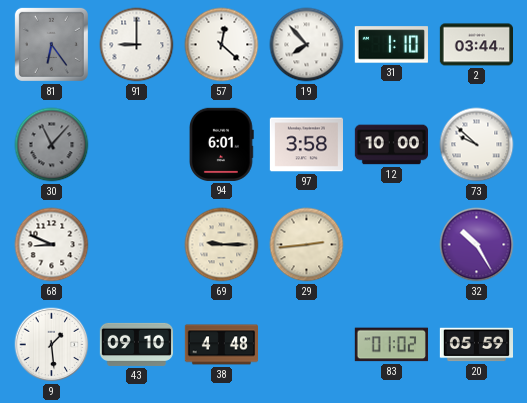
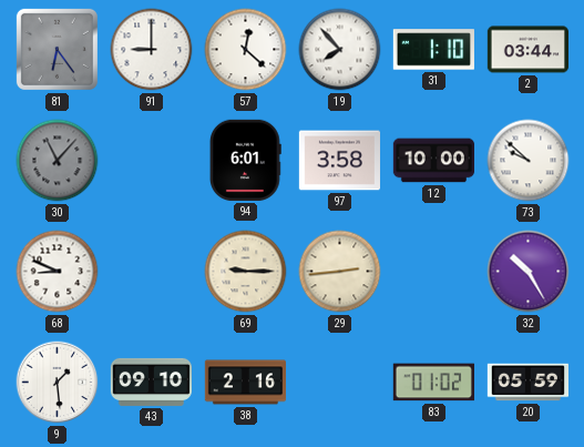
38: 4:48 -> 2:16
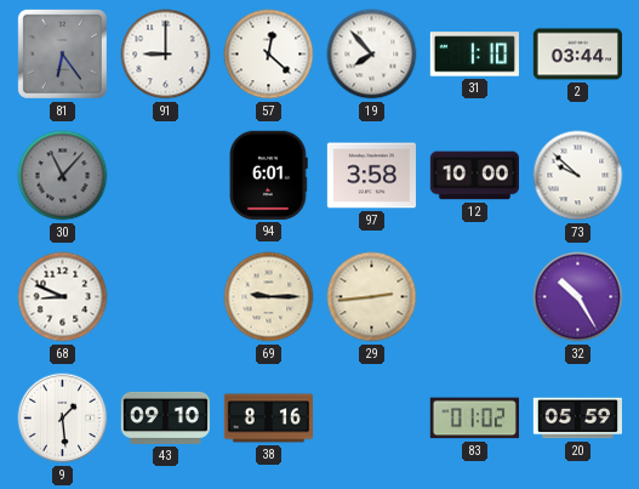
38: 2:16 -> 8:16
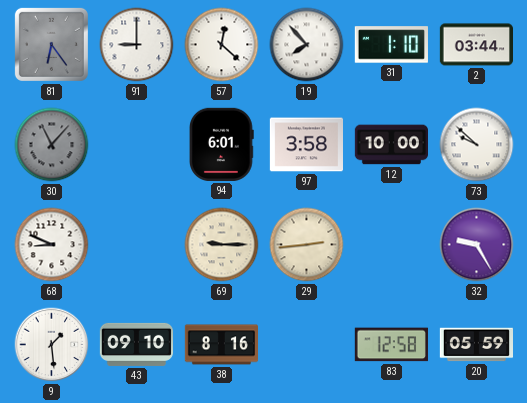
32: 10:25 -> 9:25
83: 01:02 -> 12:58
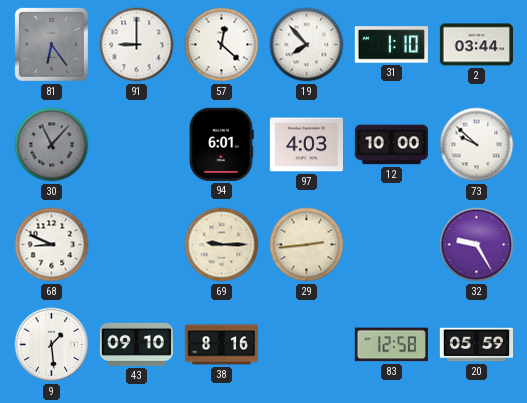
97: 3:58 -> 4:03
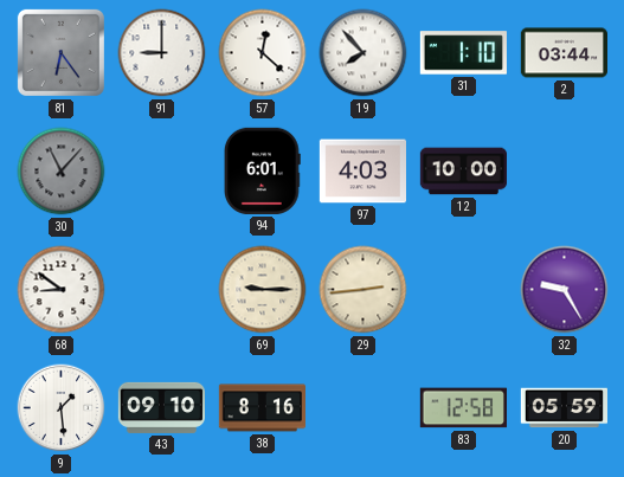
73: 9:52 -> none
68: 8:49 -> 8:51
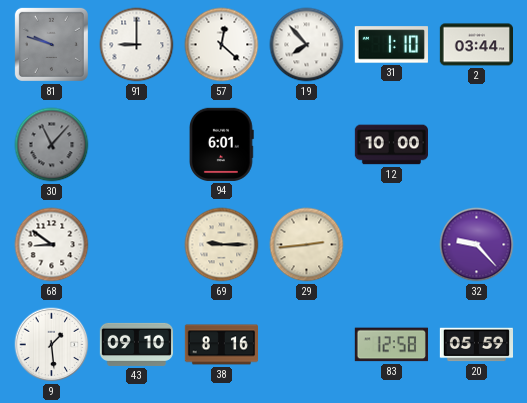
81: 6:24 -> 9:48
97: 4:03 -> none
32: 9:25 -> 9:23
